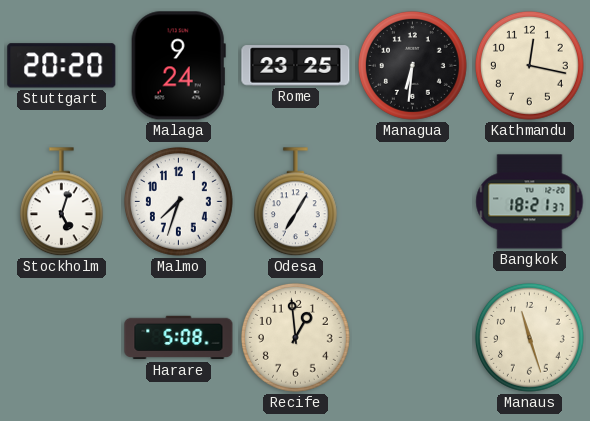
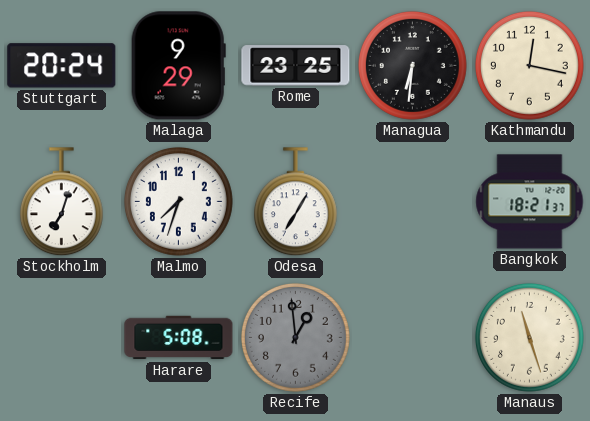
Stuttgart: 20:20 -> 20:24
Malaga: 9:24 -> 9:29
Stockholm: 5:03 -> 7:03
Recife dial: cream -> grey
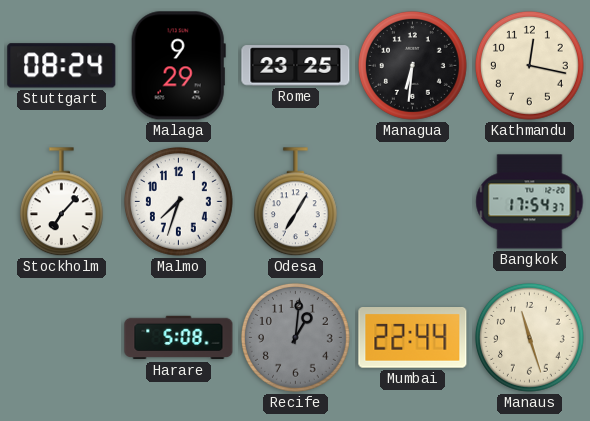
Stuttgart: 20:24 -> 08:24
Stockholm: 7:03 -> 7:07
Bangkok: 18:21 -> 17:54
Recife: 12:59 -> 1:01
Mumbai: none -> 22:44
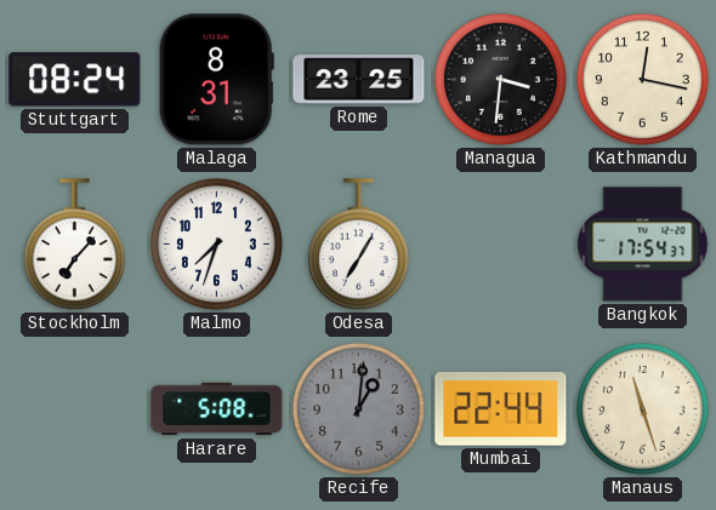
Malaga: 9:29 -> 8:31
Managua: 6:31 -> 3:31
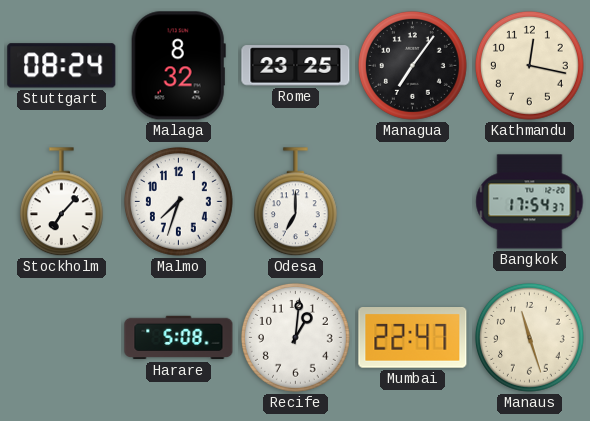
Malaga: 8:31 -> 8:32
Managua: 3:31 -> 7:06
Odesa: 7:05 -> 7:00
Recife dial: grey -> white
Mumbai: 22:44 -> 22:47
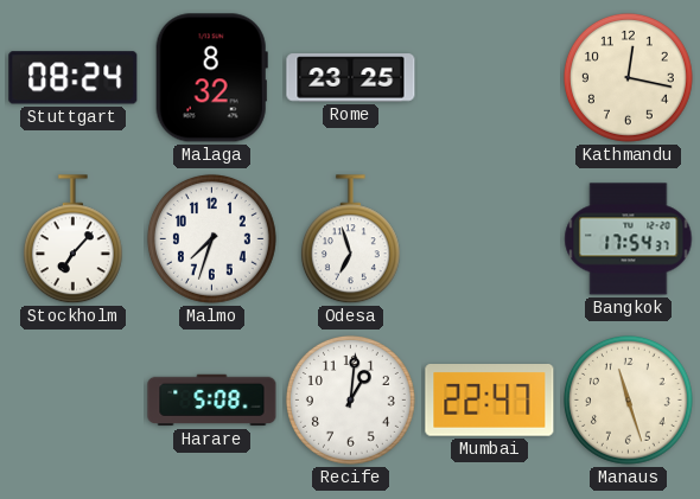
Managua: 7:06 -> none
Odesa: 7:00 -> 6:57
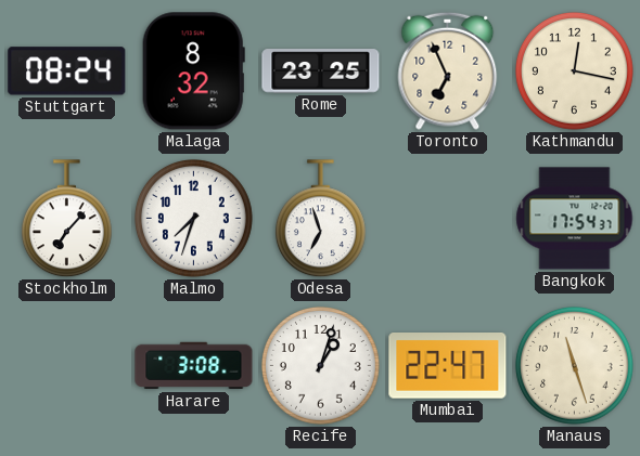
Toronto: none -> 6:56
Harare: 5:08 -> 3:08
Recife: 1:01 -> 1:03
